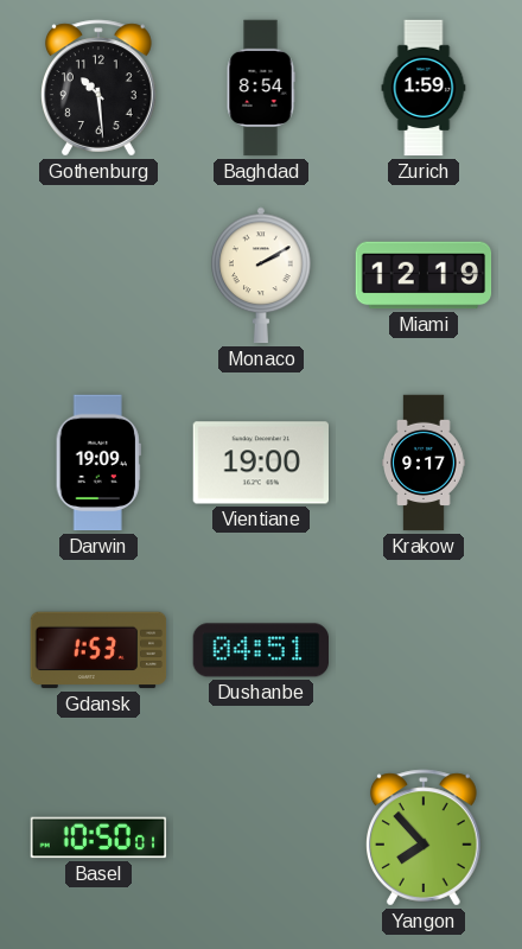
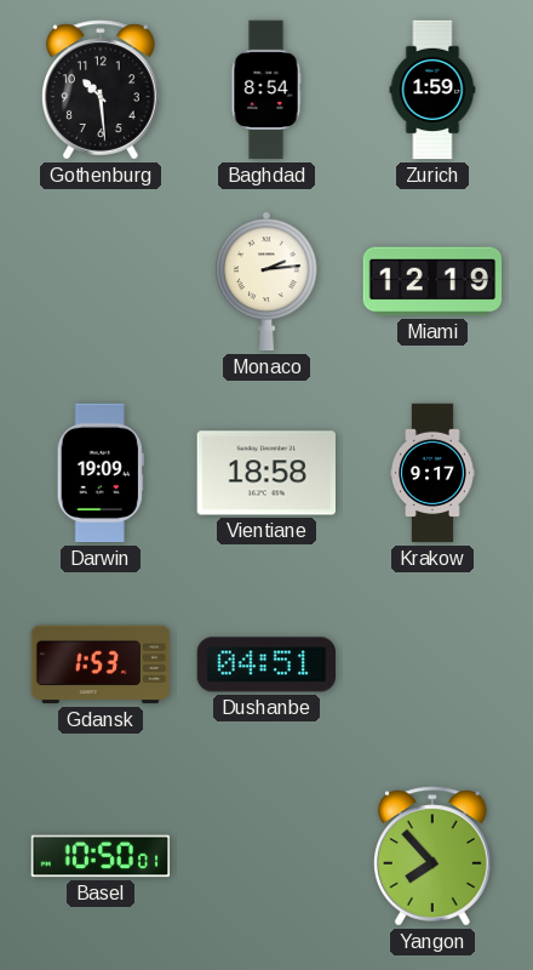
Monaco: 2:10 -> 2:14
Vientiane: 19:00 -> 18:58
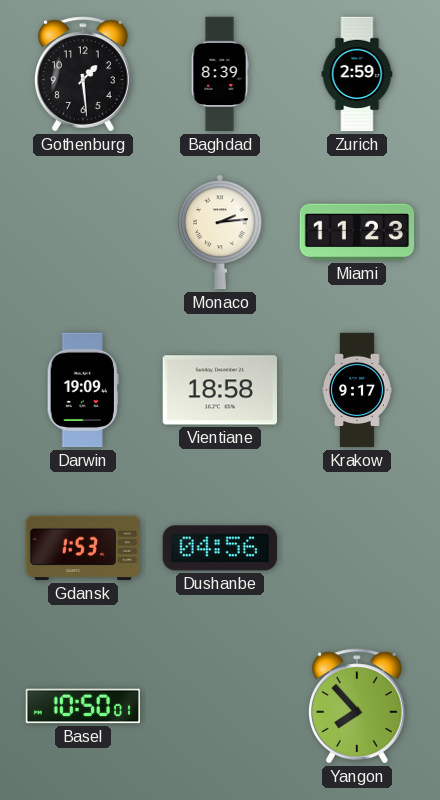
Gothenburg: 10:29 -> 1:29
Baghdad: 8:54 -> 8:39
Zurich: 1:59 -> 2:59
Miami: 12:19 -> 11:23
Dushanbe: 04:51 -> 04:56
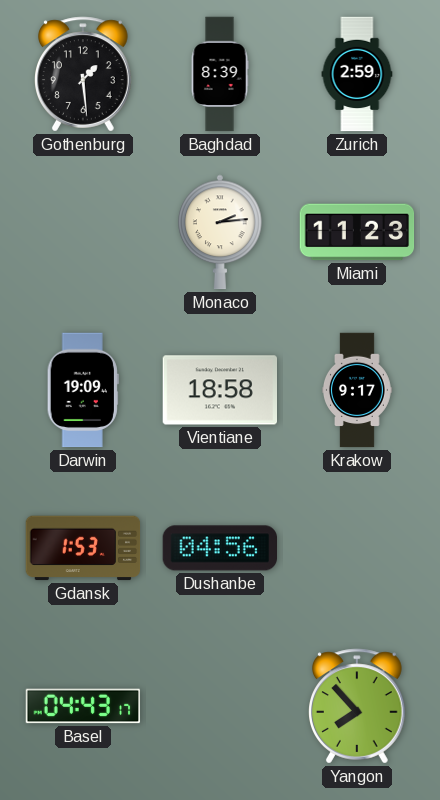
Basel: 10:50 -> 04:43
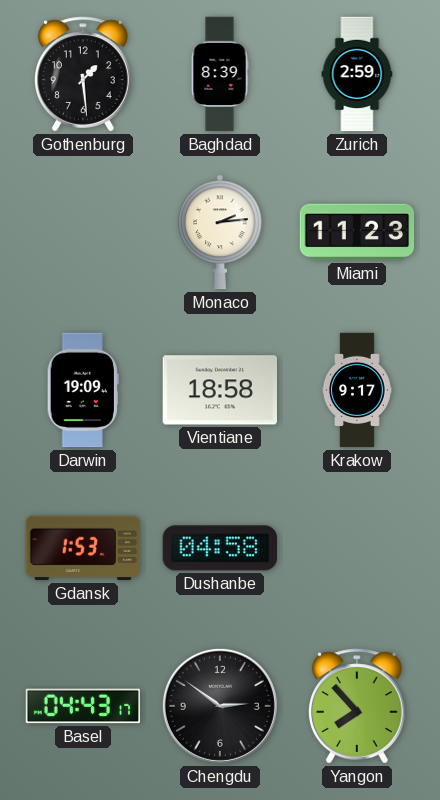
Dushanbe: 04:56 -> 04:58
Chengdu: none -> 2:51
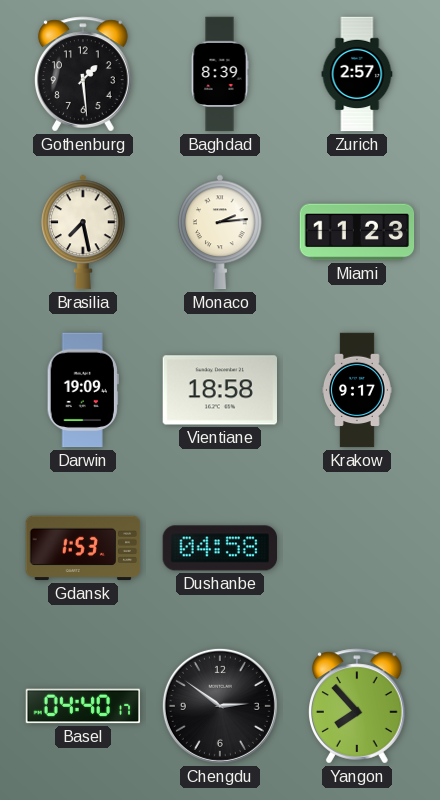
Zurich: 2:59 -> 2:57
Brasilia: none -> 7:28
Basel: 04:43 -> 04:40
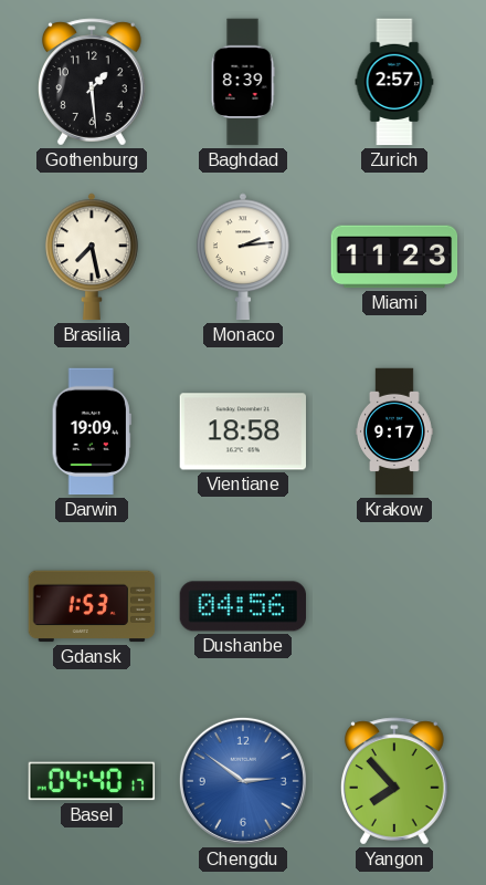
Dushanbe: 04:58 -> 04:56
Chengdu dial: black -> blue
